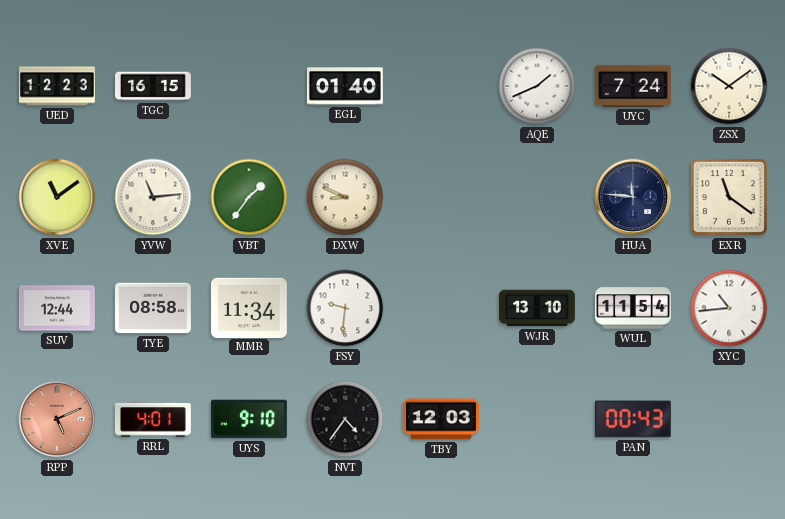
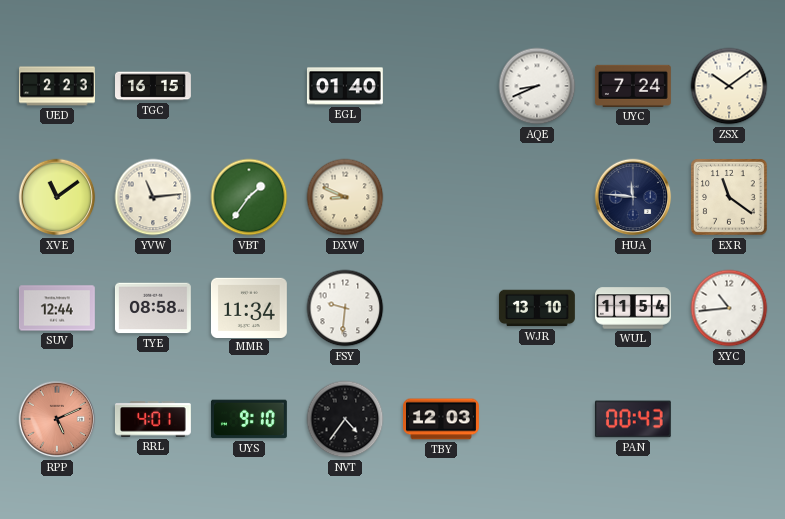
UED: 12:23 -> 2:23
AQE: 1:41 -> 8:41
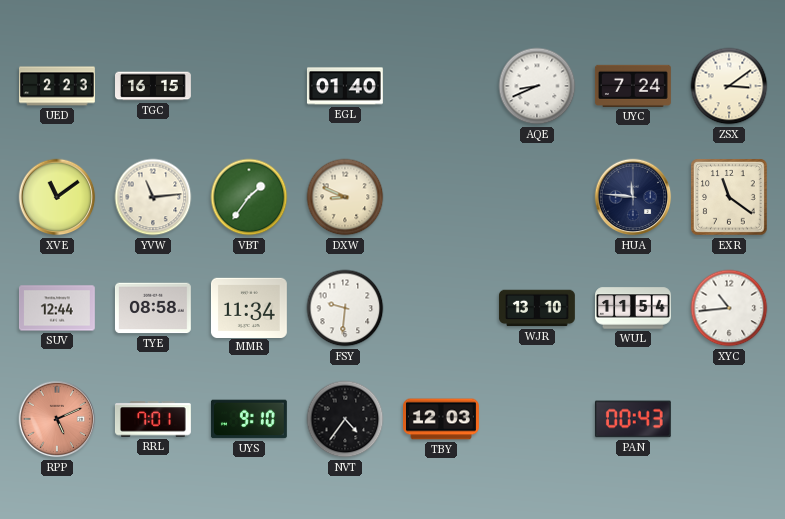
ZSX: 10:09 -> 3:09
RRL: 4:01 -> 7:01
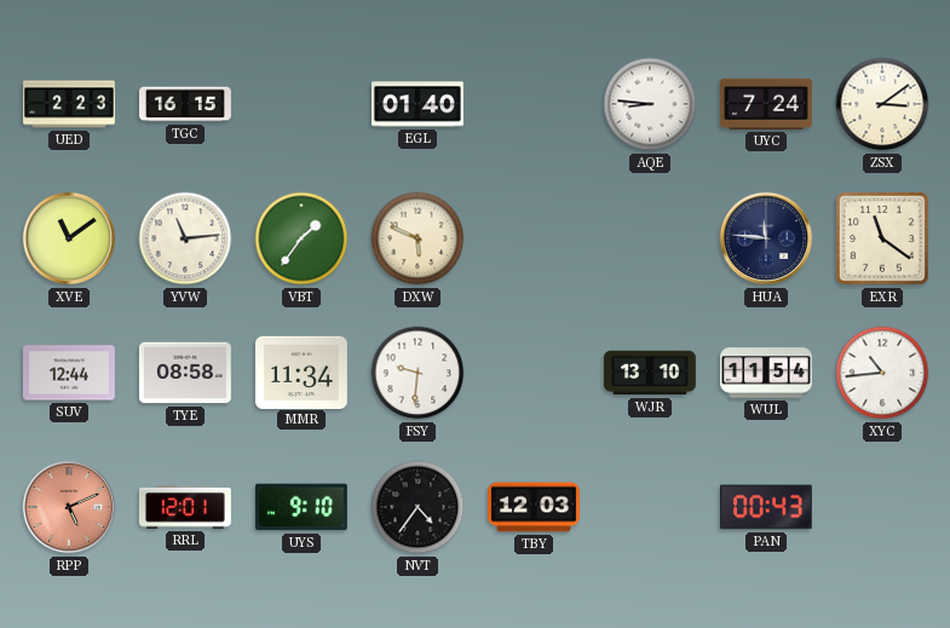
AQE: 8:41 -> 8:46
DXW: 8:49 -> 5:49
RRL: 7:01 -> 12:01
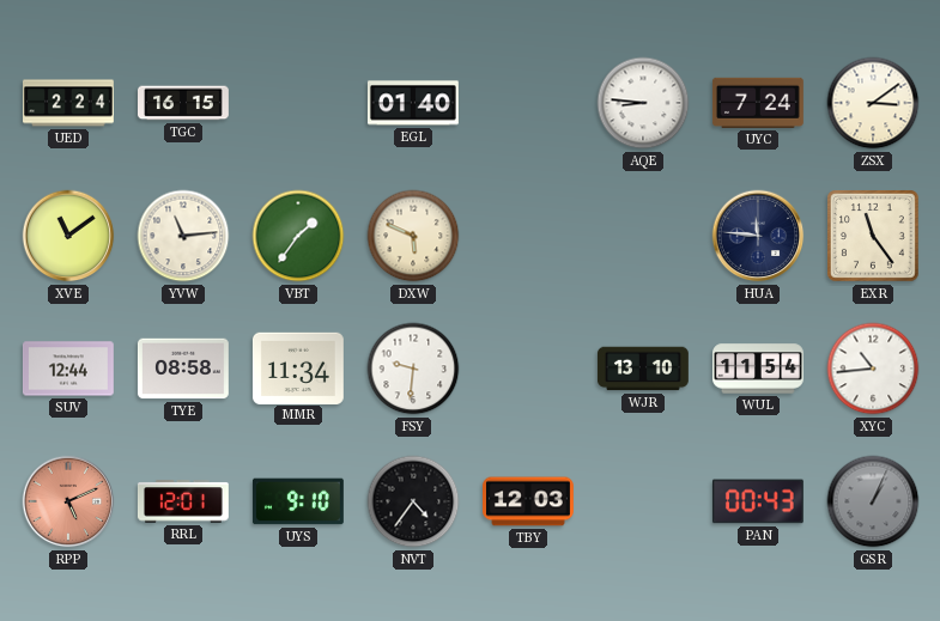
UED: 2:23 -> 2:24
EXR: 11:21 -> 11:24
GSR: none -> 1:04
